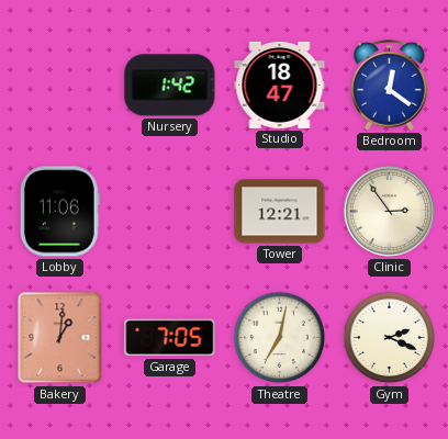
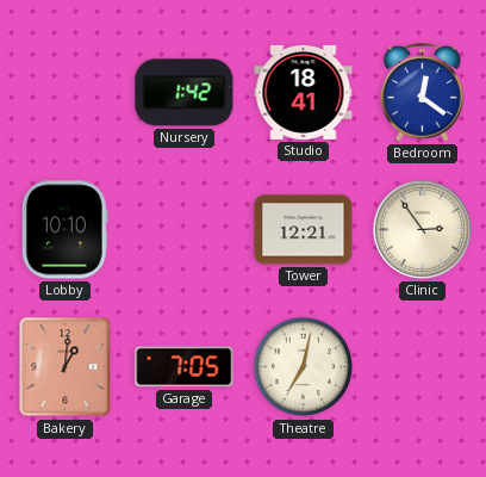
Studio: 18:47 -> 18:41
Lobby: 11:06 -> 10:10
Gym: 2:19 -> none
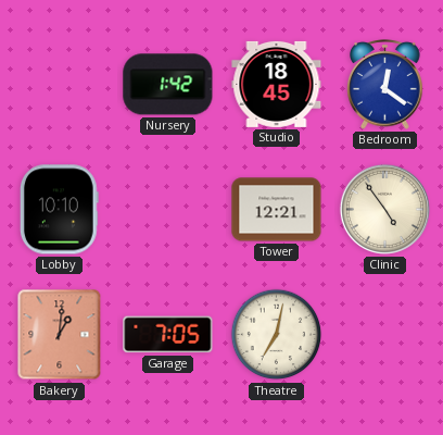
Studio: 18:41 -> 18:45
Clinic: 2:54 -> 4:54
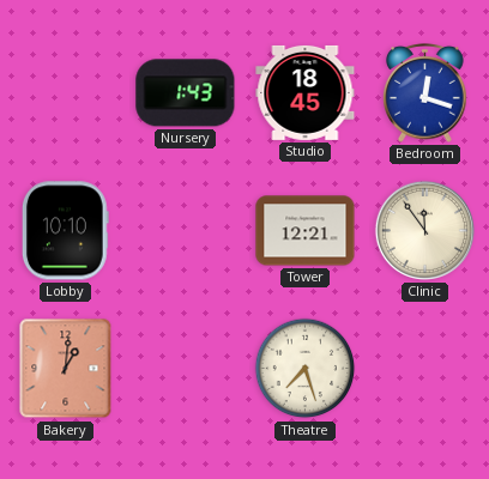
Nursery: 1:42 -> 1:43
Bedroom: 12:21 -> 12:18
Clinic: 4:54 -> 11:54
Garage: 7:05 -> none
Theatre: 7:02 -> 7:27
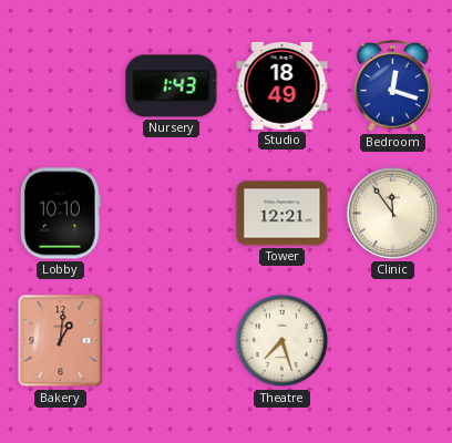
Studio: 18:45 -> 18:49
